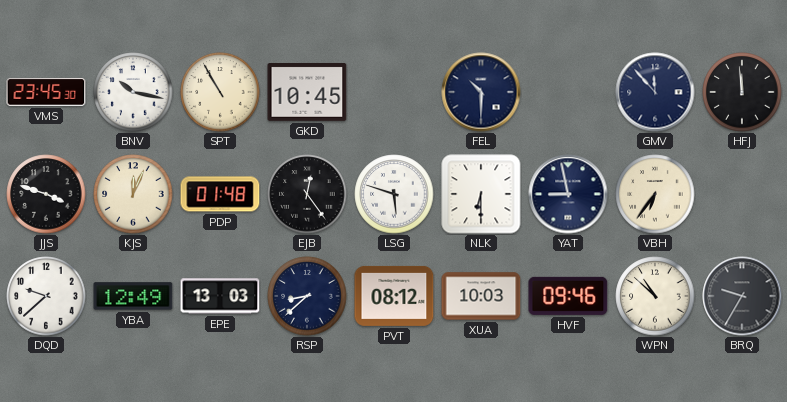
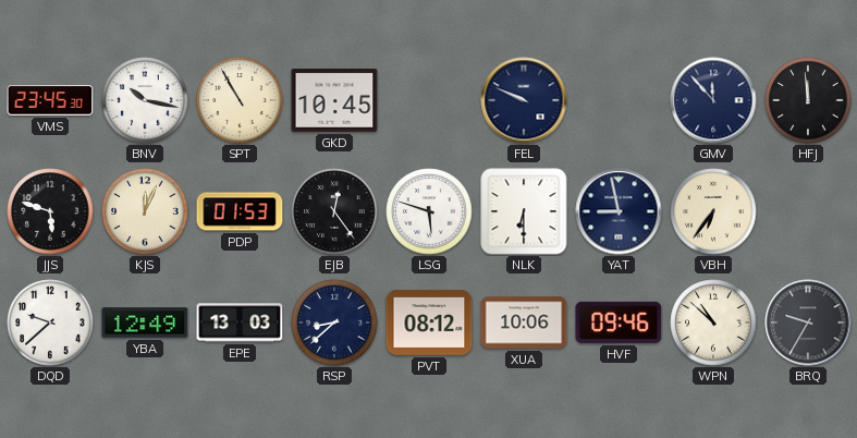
FEL: 10:30 -> 9:49
JJS: 3:48 -> 5:48
PDP: 01:48 -> 01:53
XUA: 10:03 -> 10:06
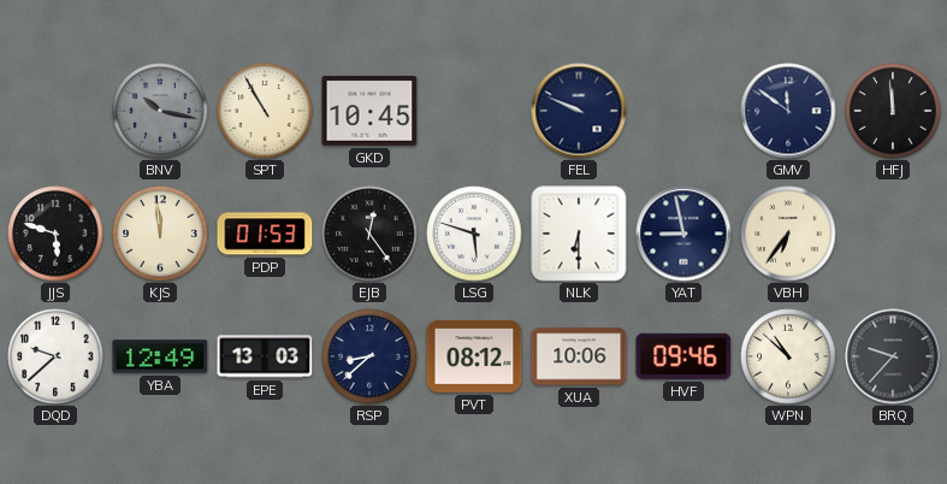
VMS: 23:45 -> none
BNV dial: white -> grey
GMV: 11:53 -> 11:51
KJS: 12:04 -> 11:59
BRQ: 9:35 -> 9:37
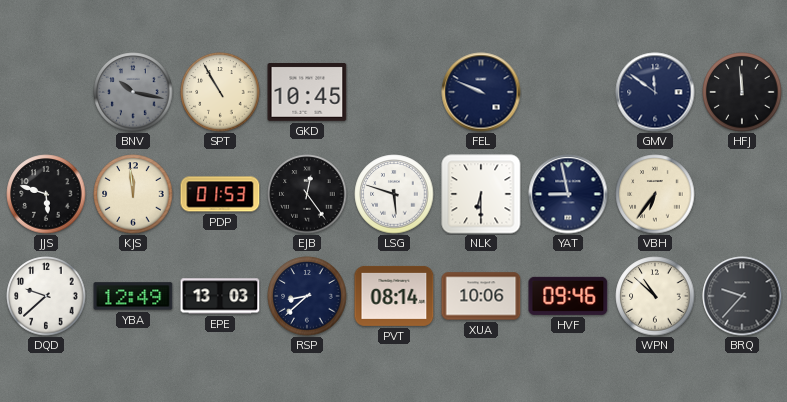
PVT: 08:12 -> 08:14
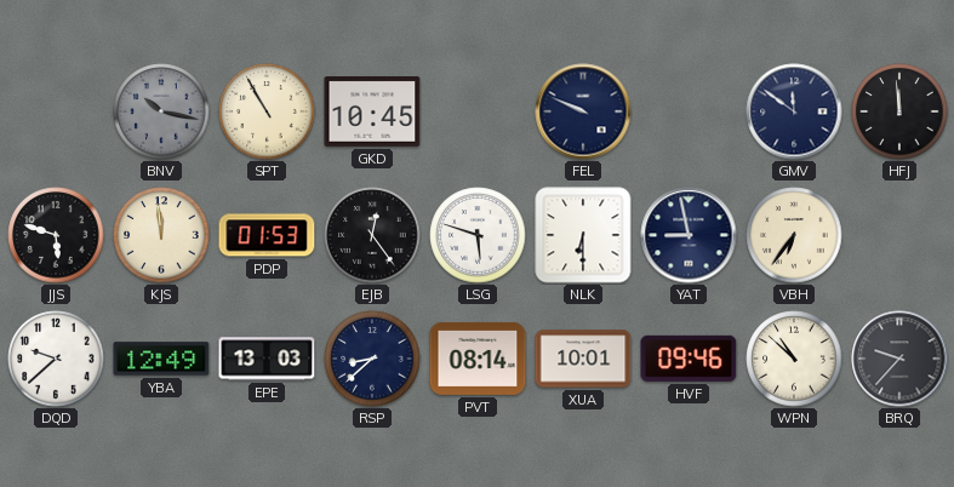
XUA: 10:06 -> 10:01
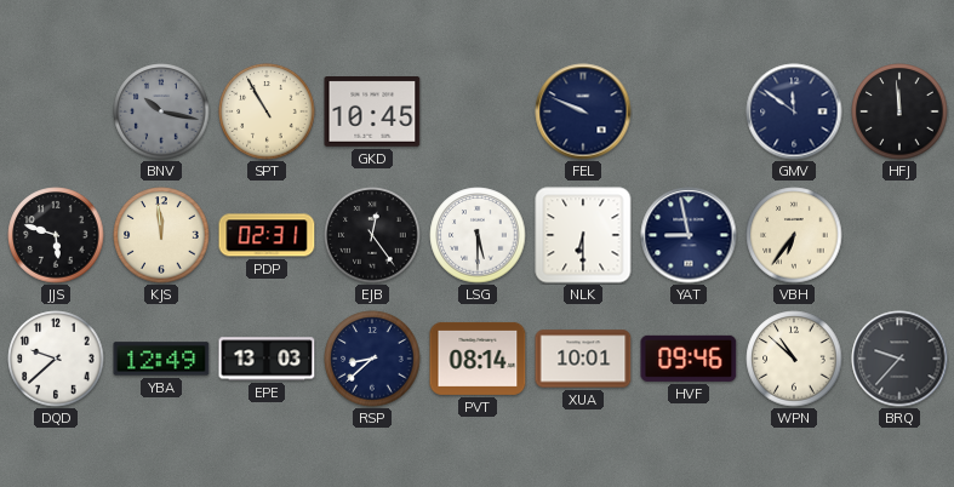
PDP: 01:53 -> 02:31
LSG: 5:48 -> 5:30
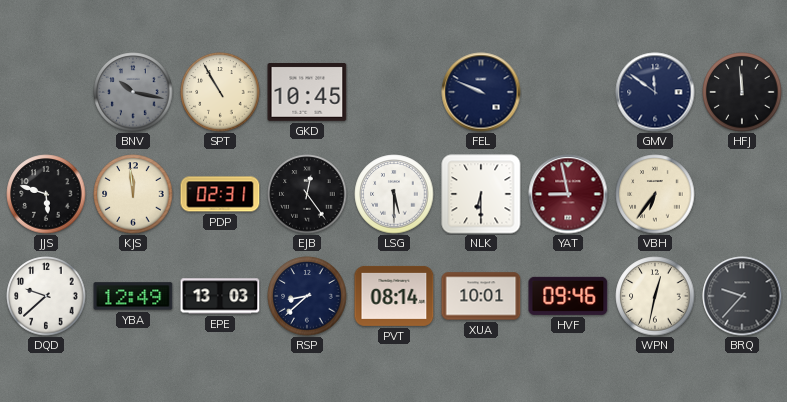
YAT dial: navy -> burgundy
WPN: 10:52 -> 12:32
